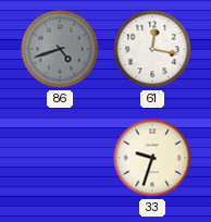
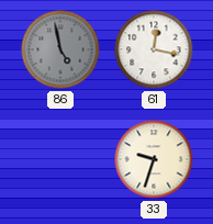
86: 4:42 -> 4:58
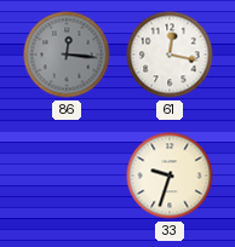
86: 4:58 -> 12:16
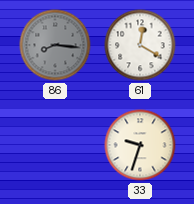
86: 12:16 -> 8:16
61: 12:17 -> 12:20
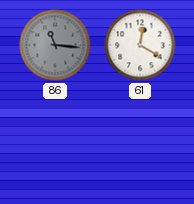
86: 8:16 -> 11:16
33: 9:33 -> none
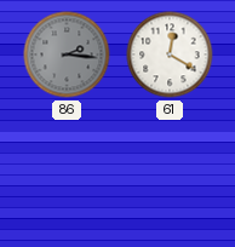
86: 11:16 -> 2:16
